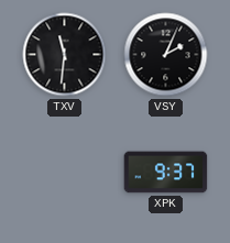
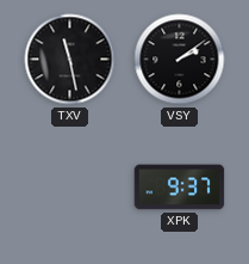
TXV: 11:31 -> 11:28
VSY: 2:04 -> 2:09
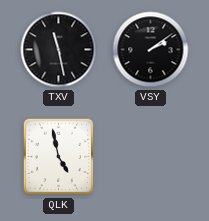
QLK: none -> 4:58
XPK: 9:37 -> none
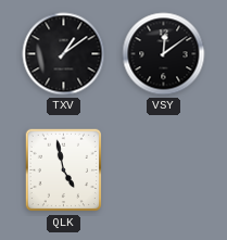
TXV: 11:28 -> 1:09
VSY: 2:09 -> 12:09
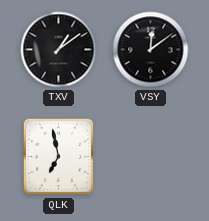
QLK: 4:58 -> 6:58
